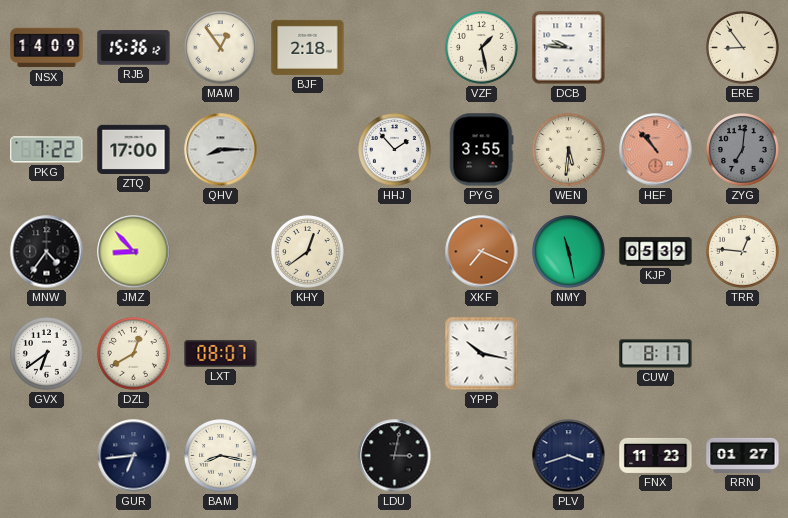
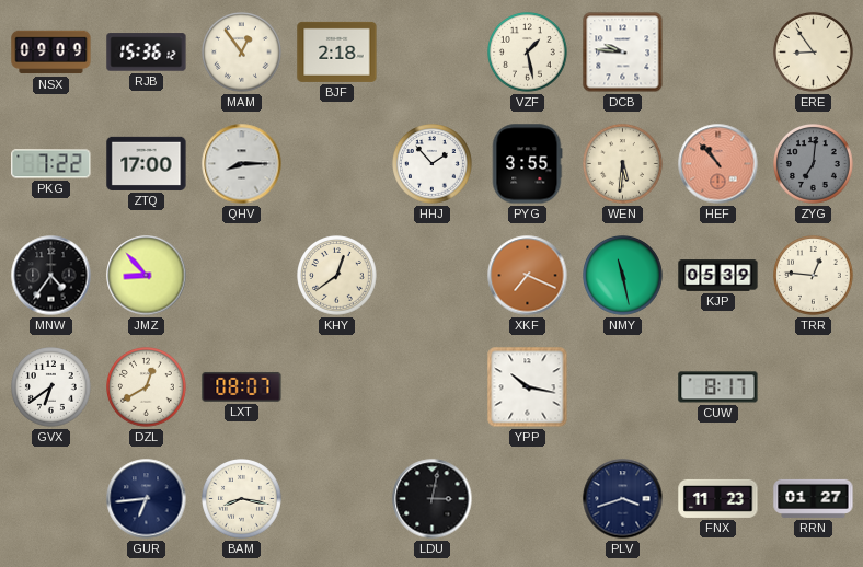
NSX: 14:09 -> 09:09
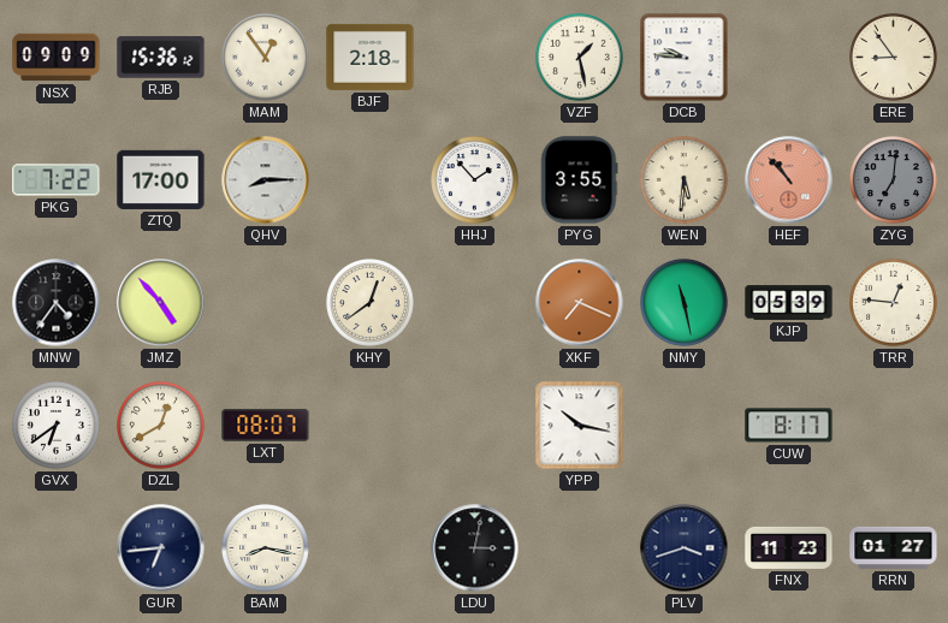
JMZ: 8:53 -> 4:53
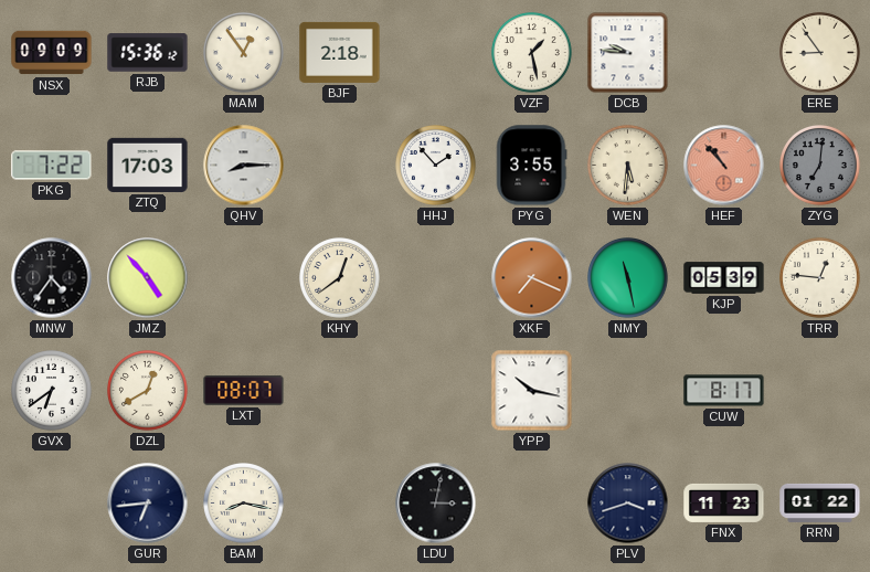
ZTQ: 17:00 -> 17:03
RRN: 01:27 -> 01:22
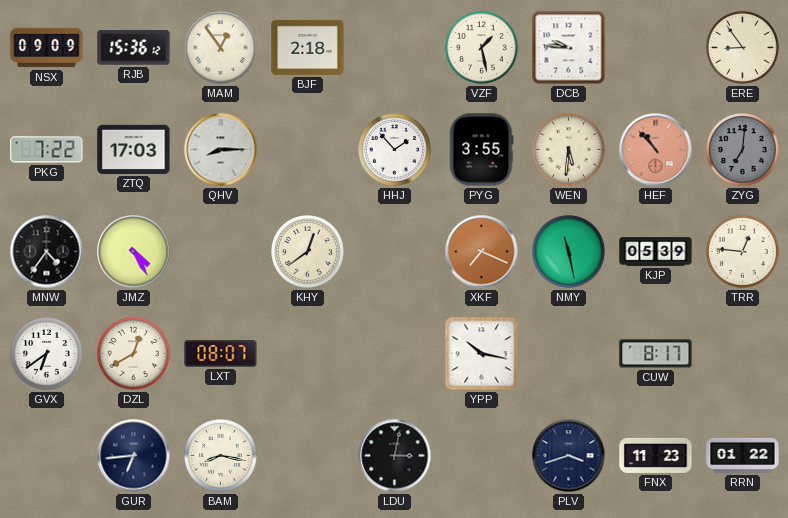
JMZ: 4:53 -> 4:25
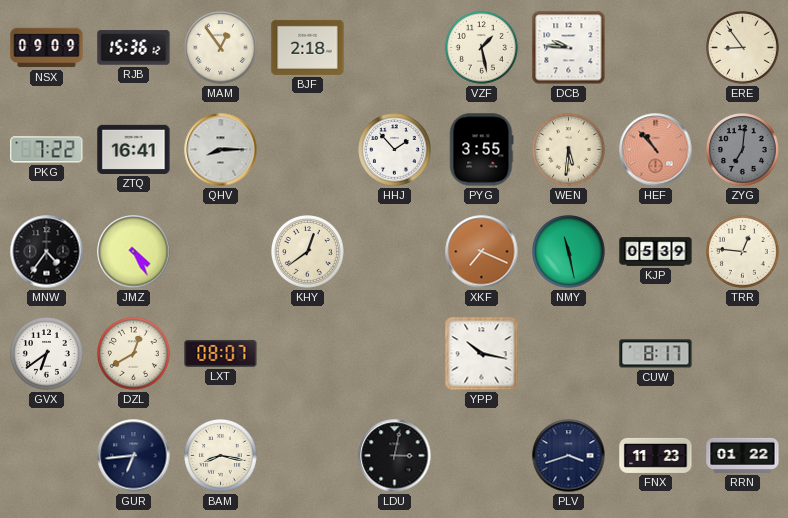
ZTQ: 17:03 -> 16:41
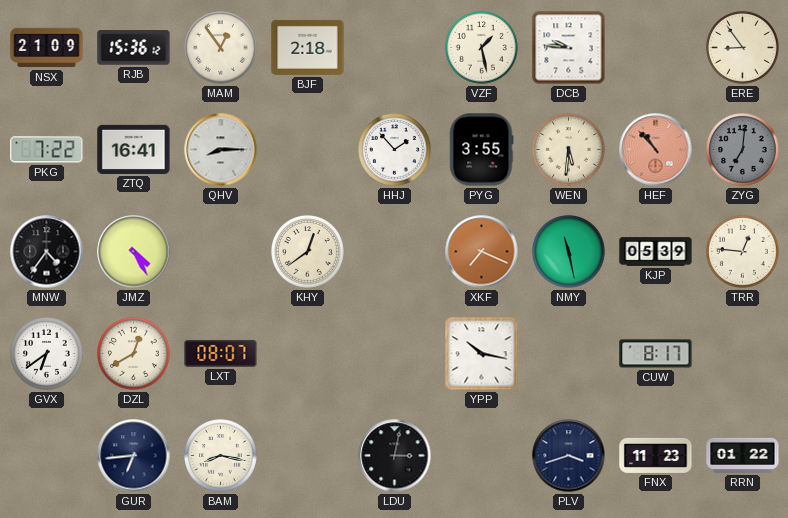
NSX: 09:09 -> 21:09
